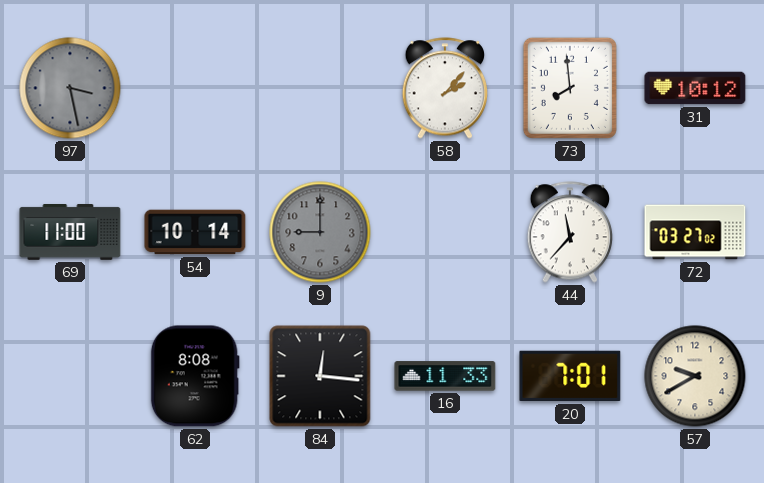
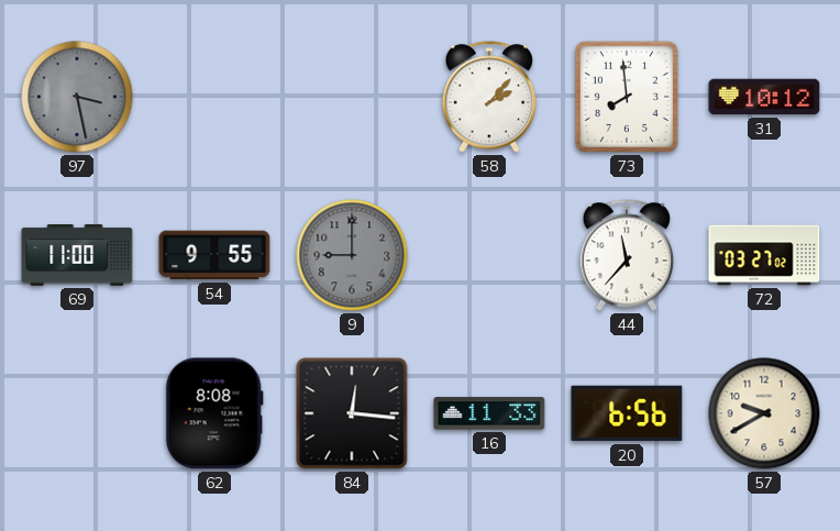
54: 10:14 -> 9:55
20: 7:01 -> 6:56
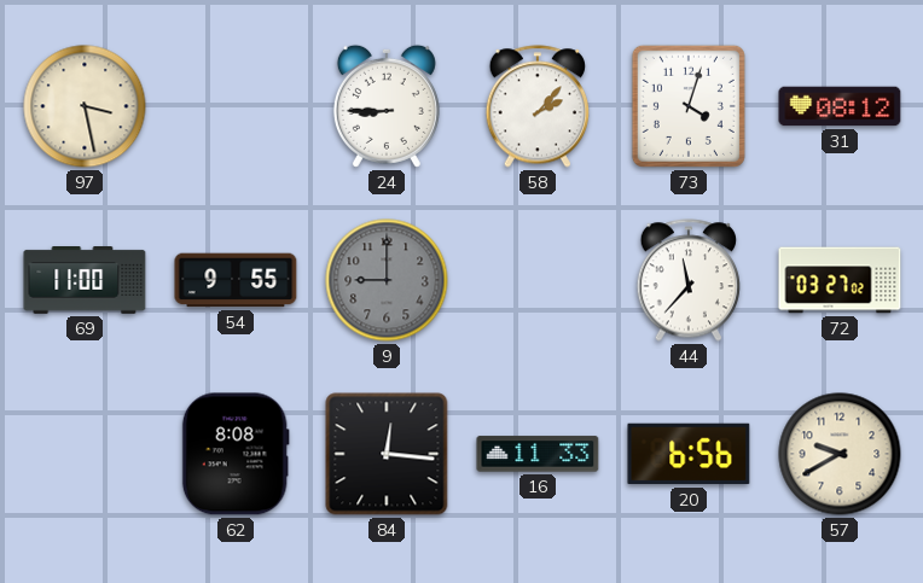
97 dial: grey -> cream
24: none -> 8:45
73: 7:59 -> 4:03
31: 10:12 -> 08:12
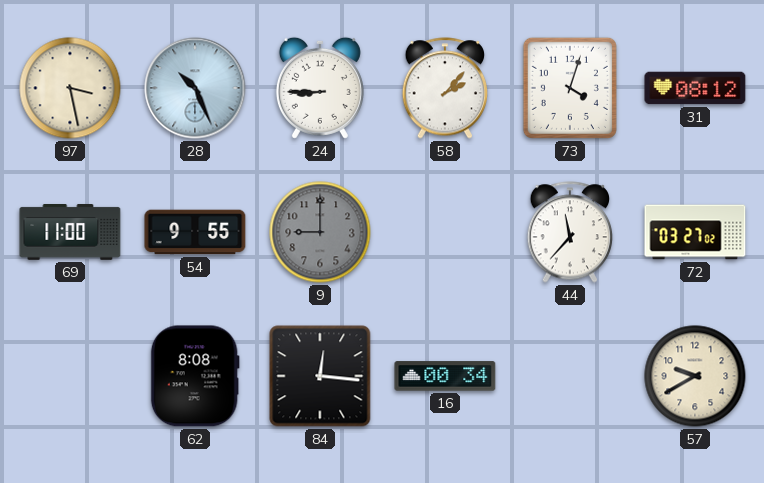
28: none -> 10:26
16: 11:33 -> 00:34
20: 6:56 -> none
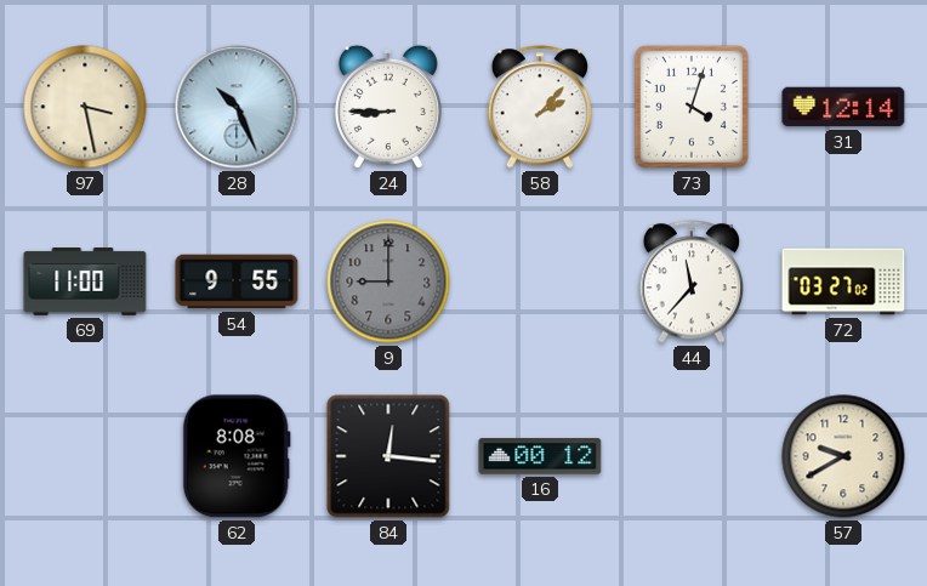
31: 08:12 -> 12:14
16: 00:34 -> 00:12
